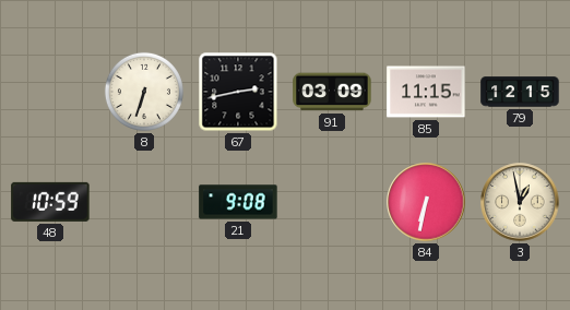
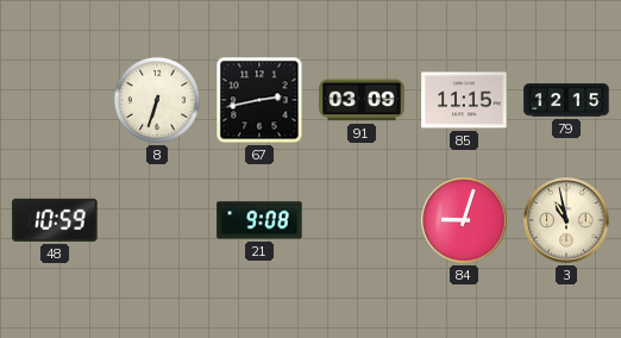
84: 6:32 -> 9:03
3: 12:58 -> 10:58
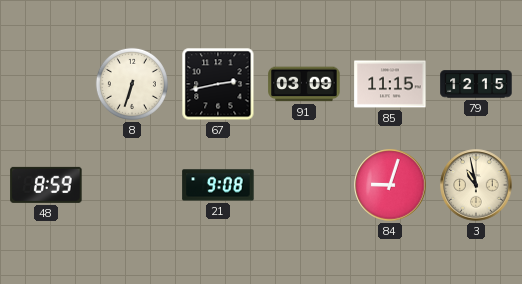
48: 10:59 -> 8:59
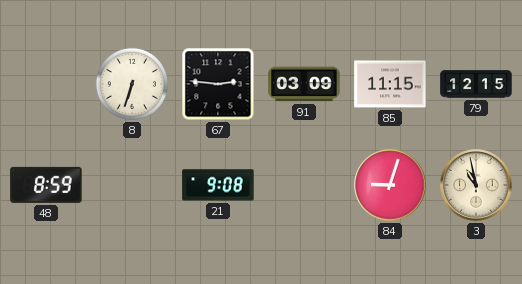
67: 2:43 -> 2:46
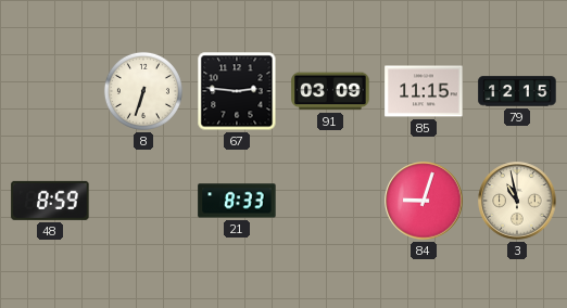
21: 9:08 -> 8:33
